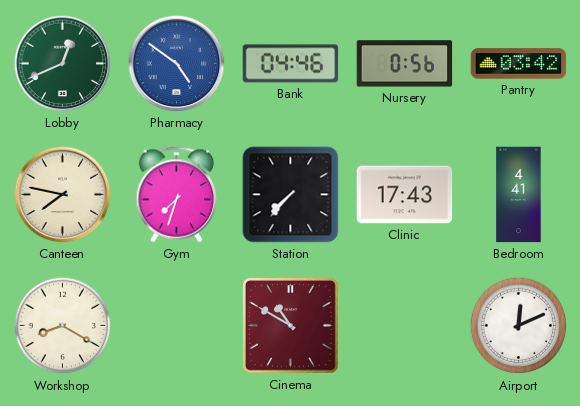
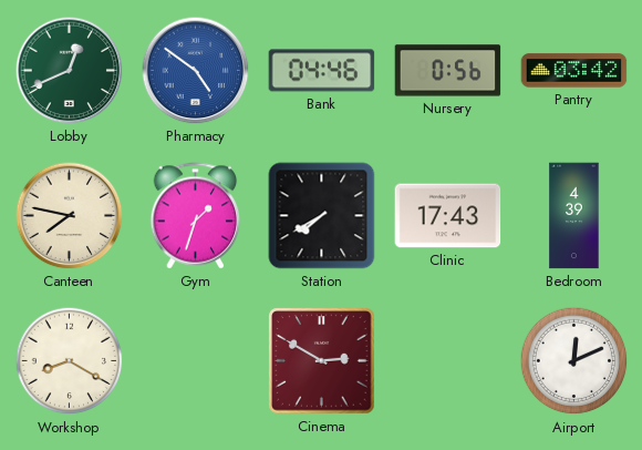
Gym: 7:33 -> 1:33
Station: 7:37 -> 7:40
Bedroom: 4:41 -> 4:39
Cinema: 10:50 -> 2:50
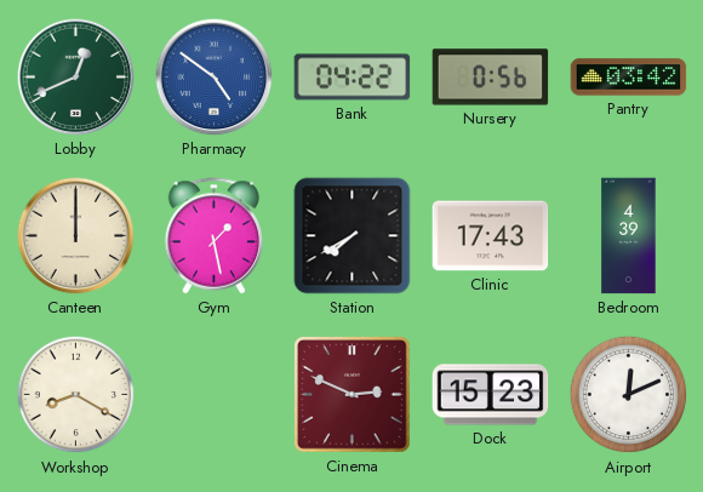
Bank: 04:46 -> 04:22
Canteen: 7:47 -> 12:00
Gym: 1:33 -> 1:28
Cinema: 2:50 -> 2:49
Dock: none -> 15:23
